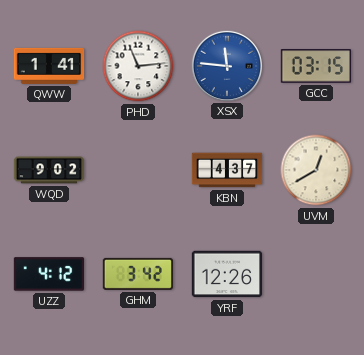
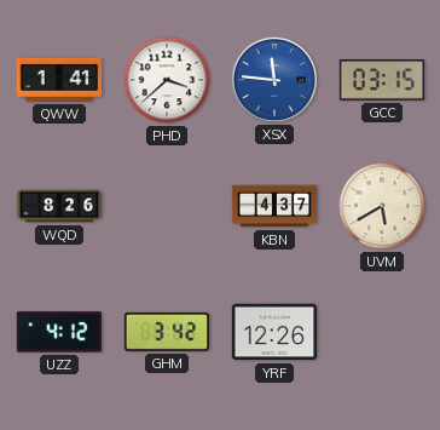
PHD: 11:14 -> 3:38
WQD: 9:02 -> 8:26
UVM: 12:40 -> 5:40
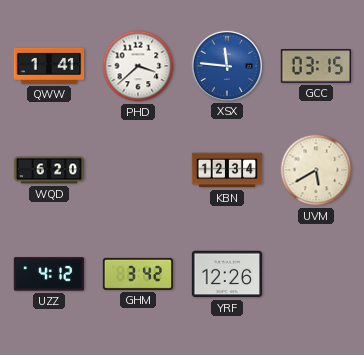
WQD: 8:26 -> 6:20
KBN: 4:37 -> 12:34
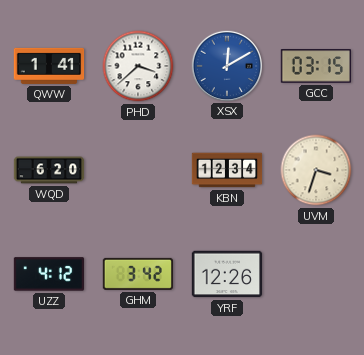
XSX: 11:46 -> 12:10
UVM: 5:40 -> 3:33
